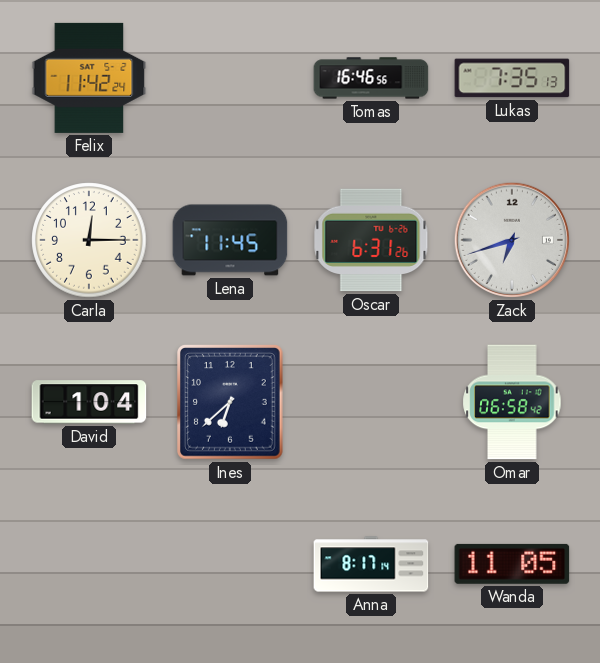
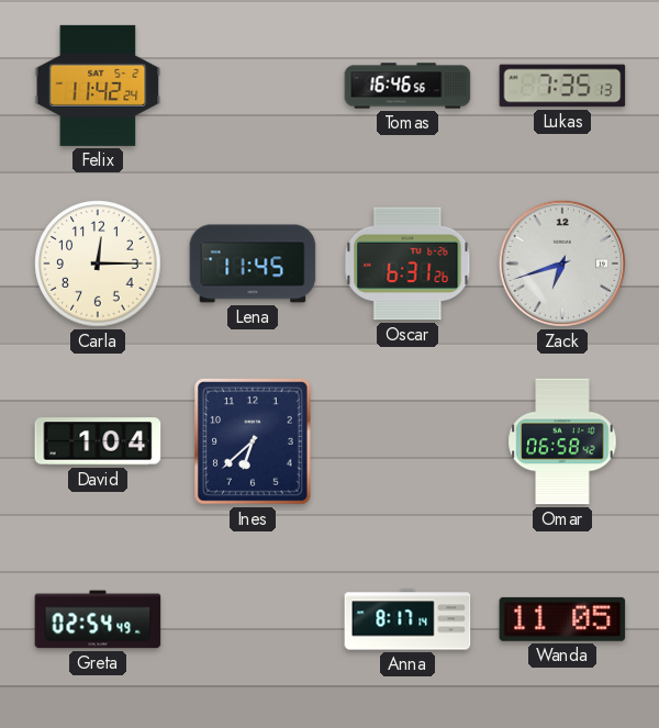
Greta: none -> 02:54
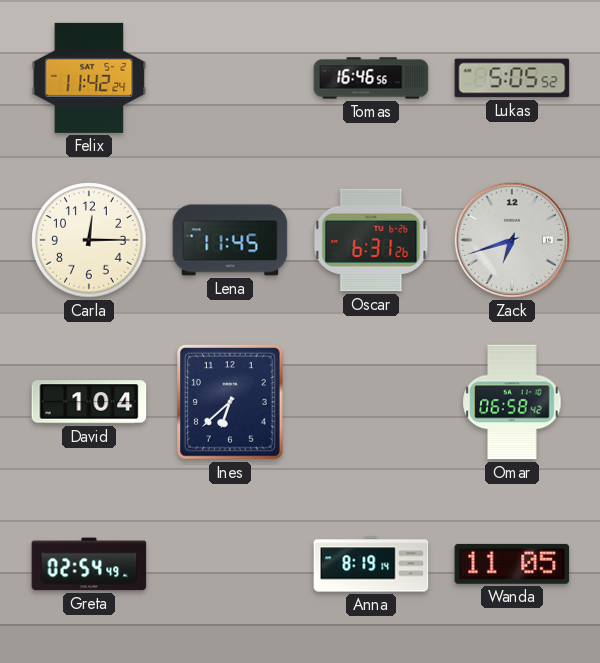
Lukas: 7:35 -> 5:05
Anna: 8:17 -> 8:19
